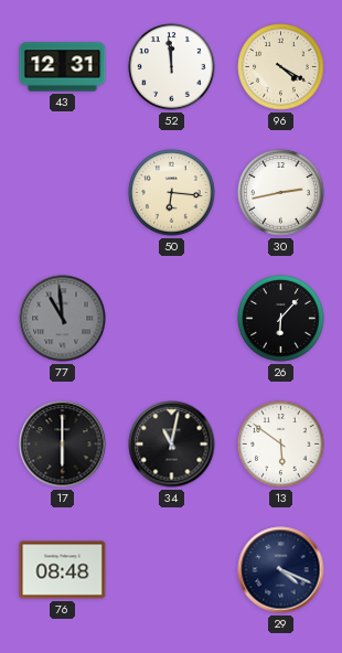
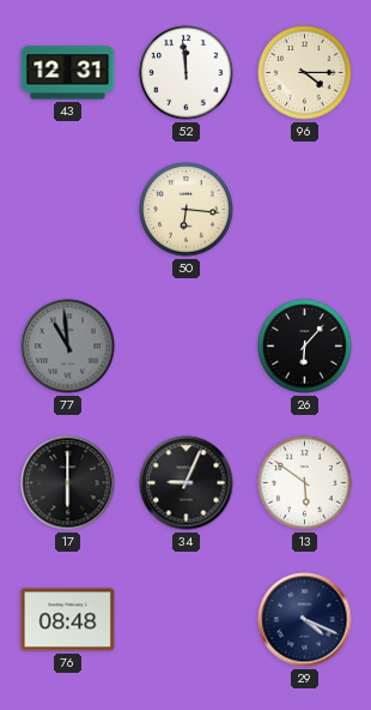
96: 4:20 -> 4:15
30: 2:43 -> none
34: 11:02 -> 9:04
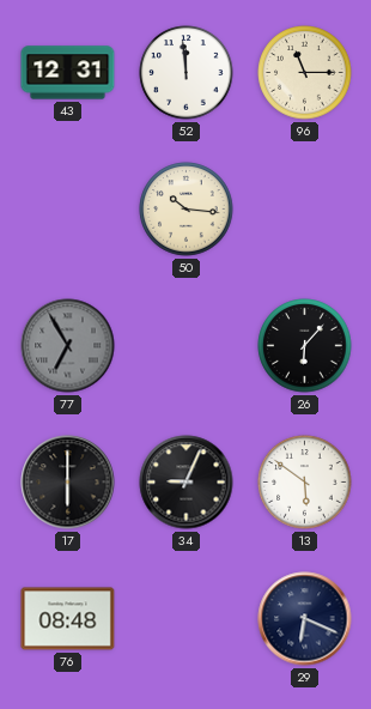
96: 4:15 -> 11:15
50: 6:16 -> 10:16
77: 10:59 -> 6:55
29: 4:19 -> 6:19
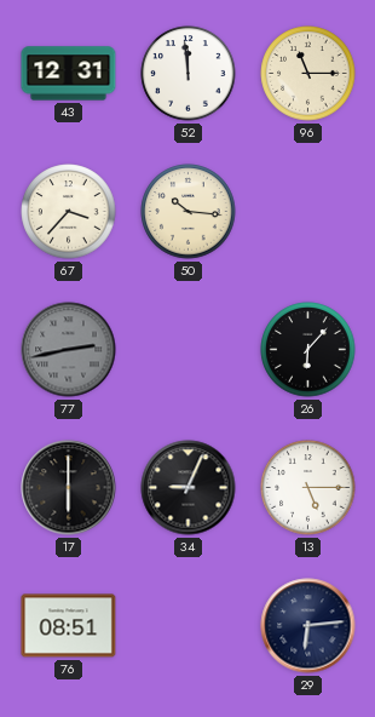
67: none -> 3:37
77: 6:55 -> 2:43
13: 5:51 -> 5:15
76: 08:48 -> 08:51
29: 6:19 -> 6:14
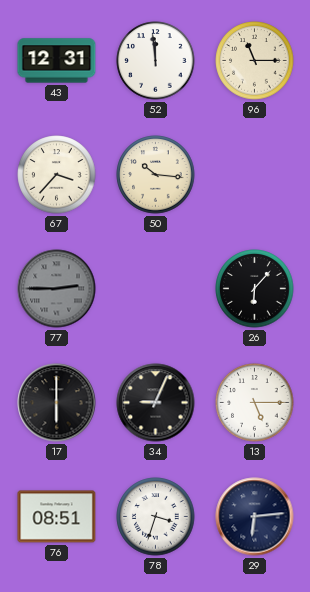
77: 2:43 -> 2:45
78: none -> 3:33
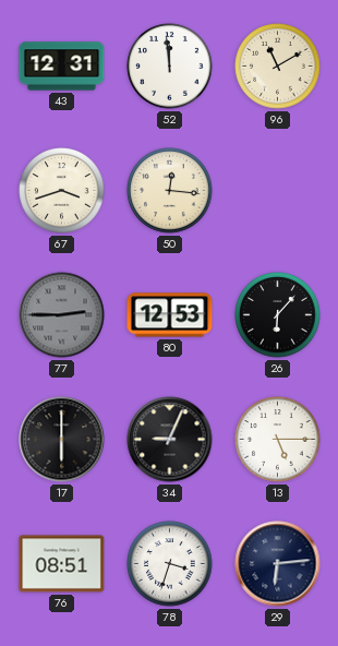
96: 11:15 -> 11:10
67: 3:37 -> 3:42
50: 10:16 -> 12:16
80: none -> 12:53
